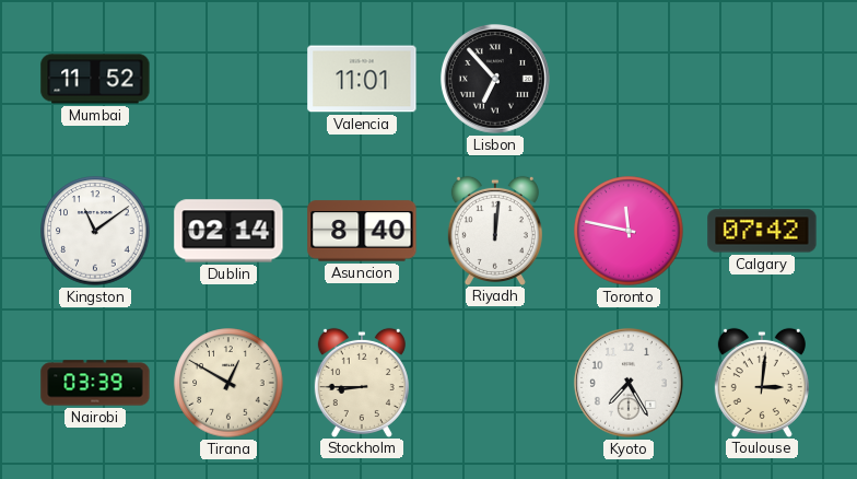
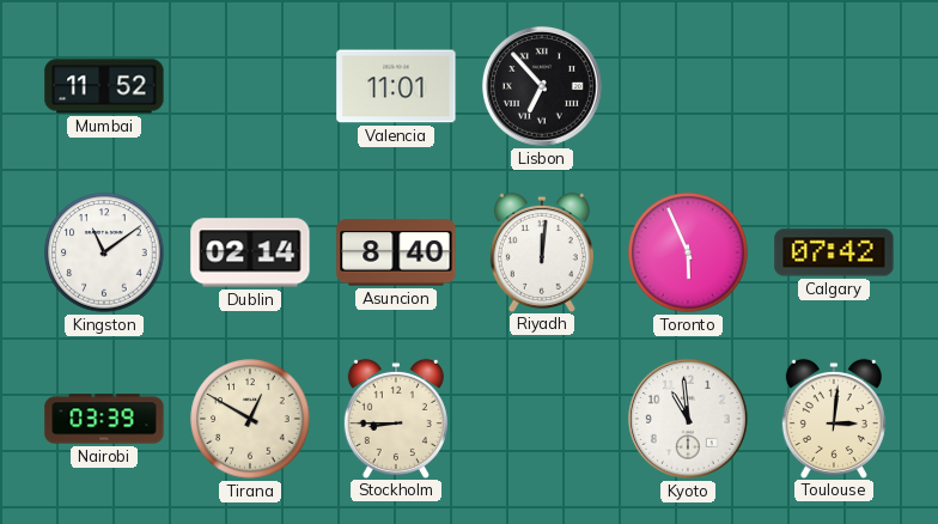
Toronto: 11:47 -> 5:56
Kyoto: 7:25 -> 10:59
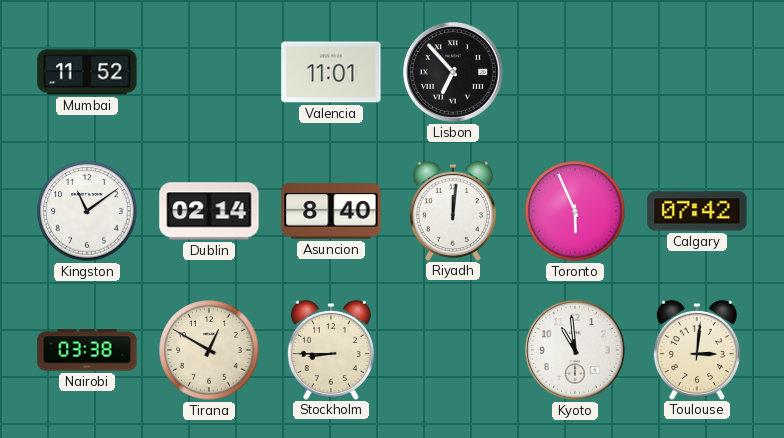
Nairobi: 03:39 -> 03:38
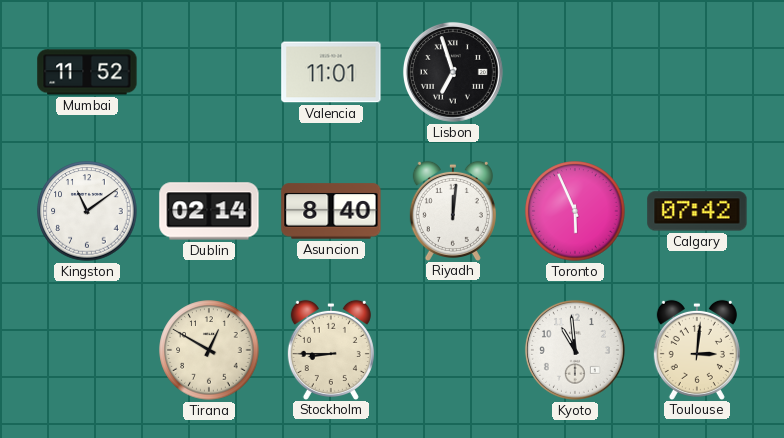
Lisbon: 6:53 -> 6:57
Nairobi: 03:38 -> none
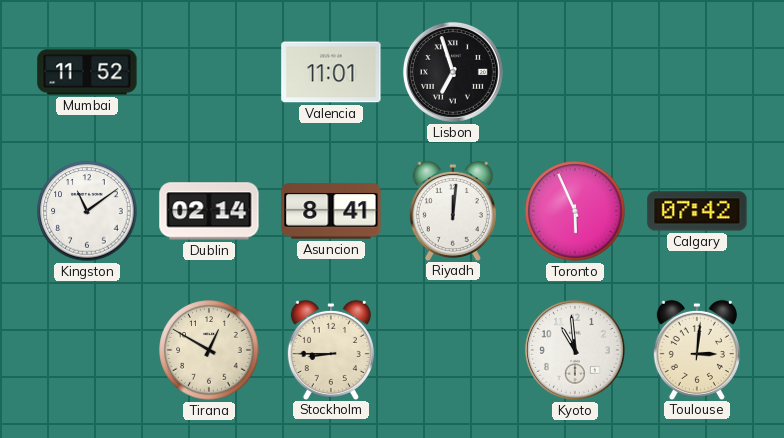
Asuncion: 8:40 -> 8:41
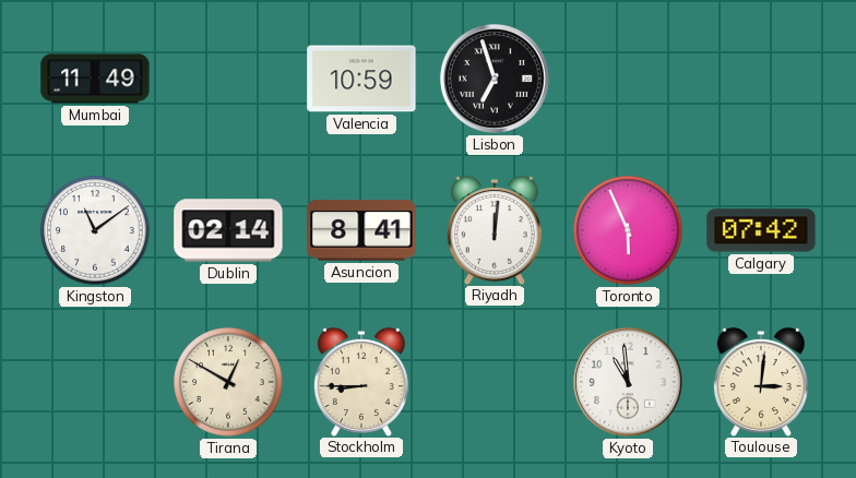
Mumbai: 11:52 -> 11:49
Valencia: 11:01 -> 10:59
